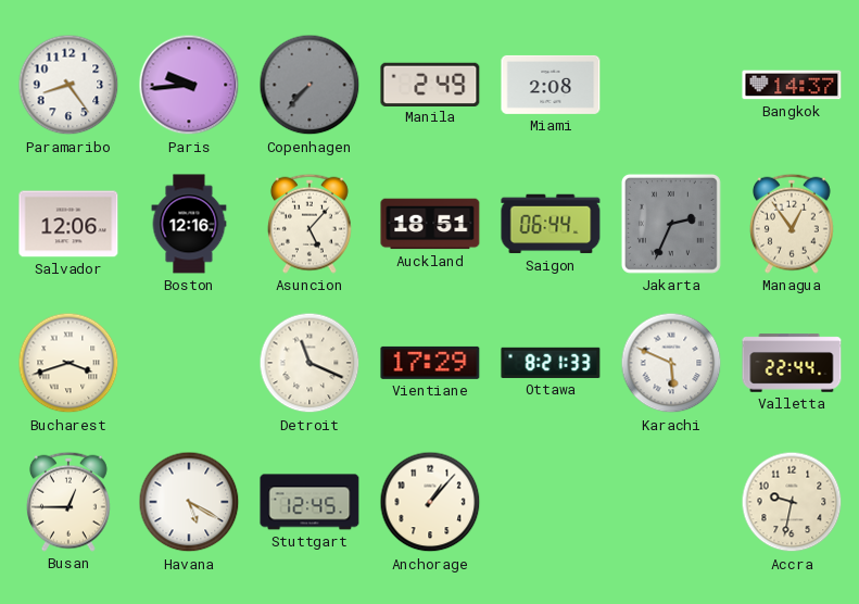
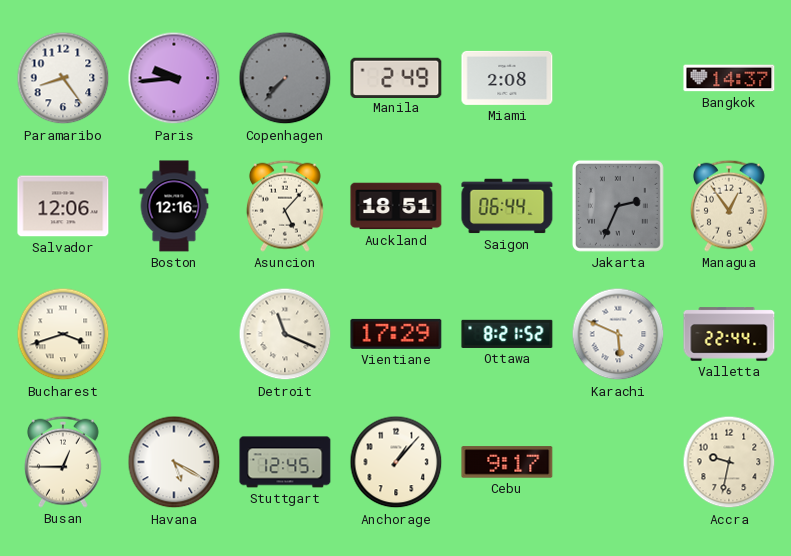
Ottawa: 8:21:33 -> 8:21:52
Cebu: none -> 9:17
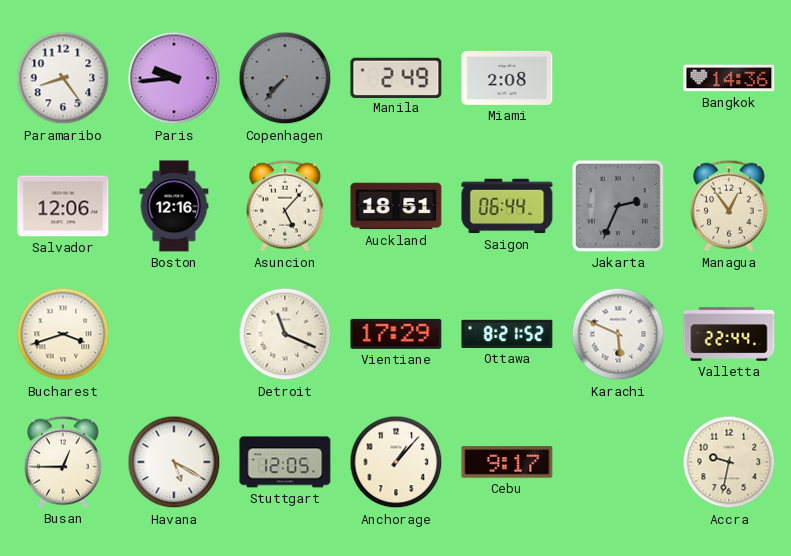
Bangkok: 14:37 -> 14:36
Stuttgart: 12:45 -> 12:05
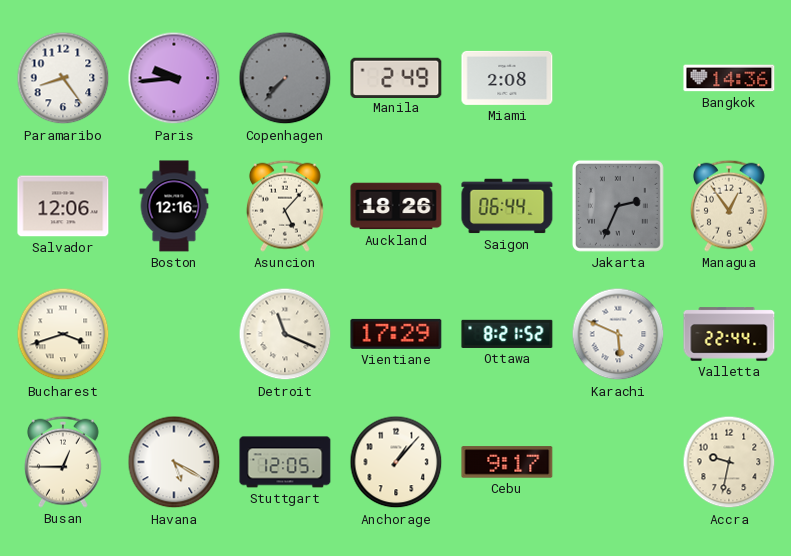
Auckland: 18:51 -> 18:26
